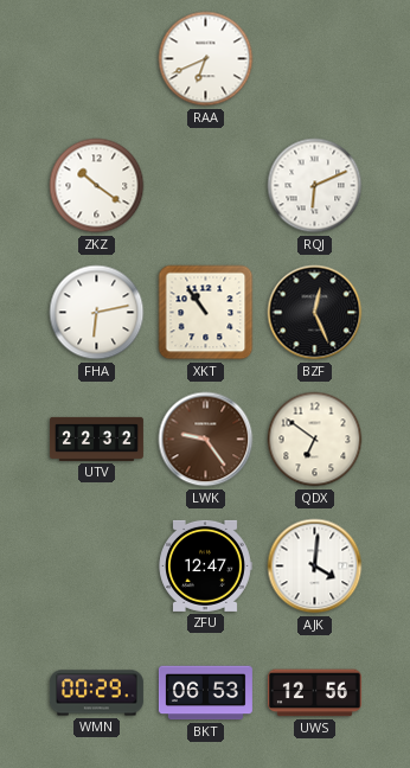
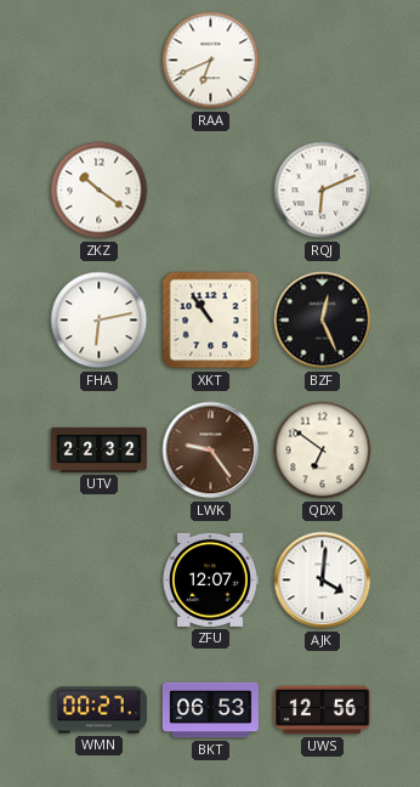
ZFU: 12:47 -> 12:07
WMN: 00:29 -> 00:27
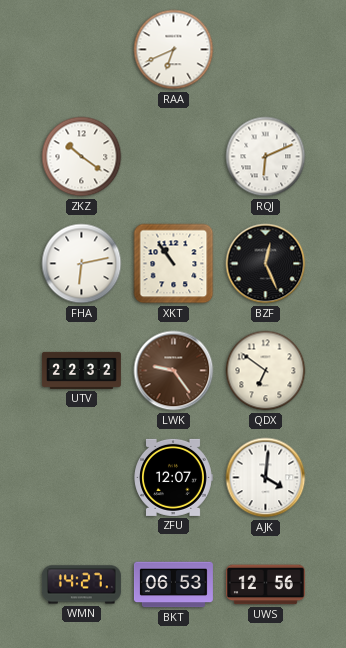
WMN: 00:27 -> 14:27
